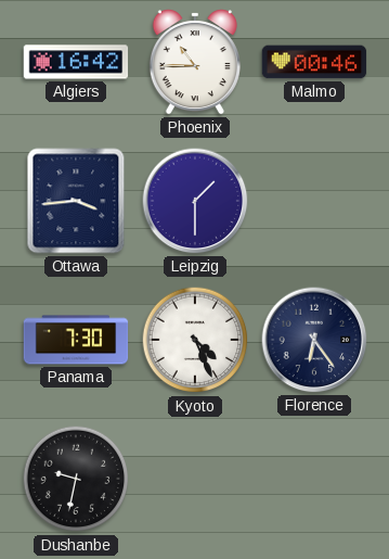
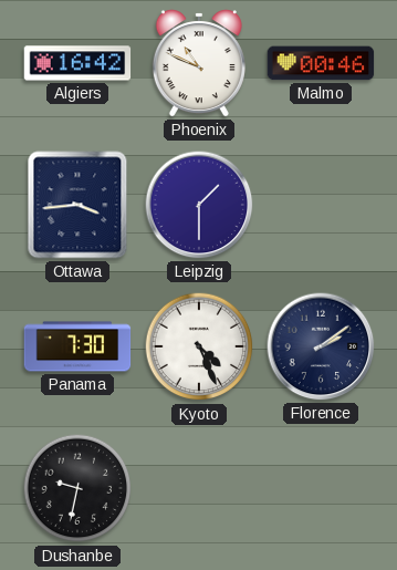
Phoenix: 10:45 -> 10:49
Florence: 6:24 -> 2:09
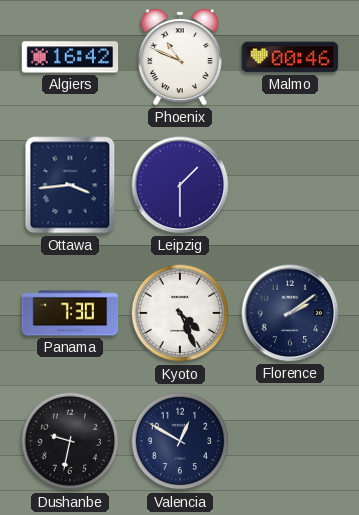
Valencia: none -> 12:50
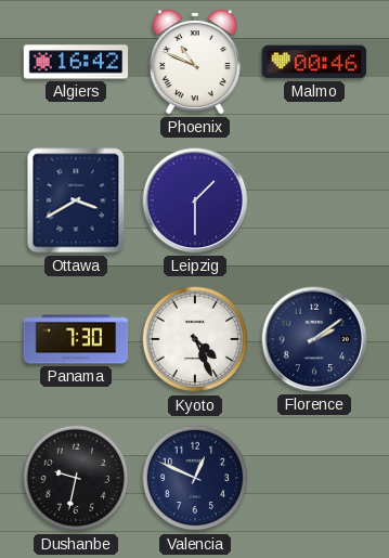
Ottawa: 3:44 -> 3:40
Valencia: 12:50 -> 12:49
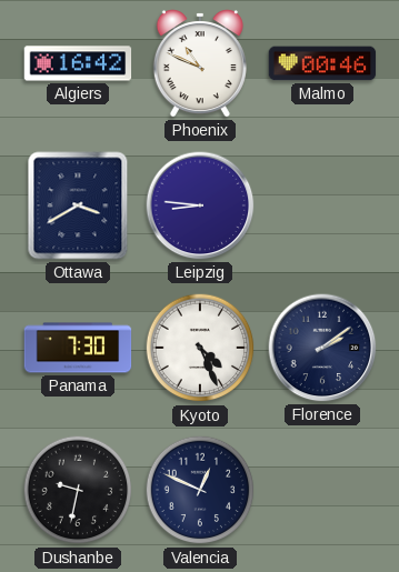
Leipzig: 1:30 -> 8:46
